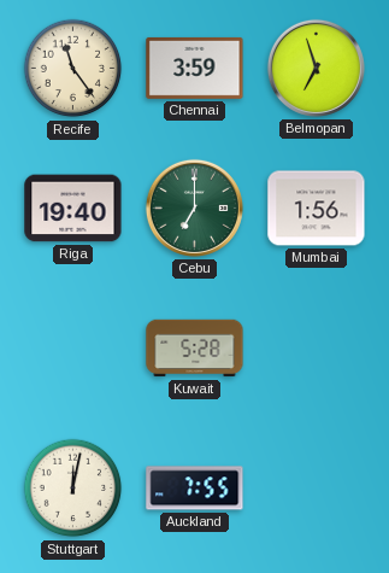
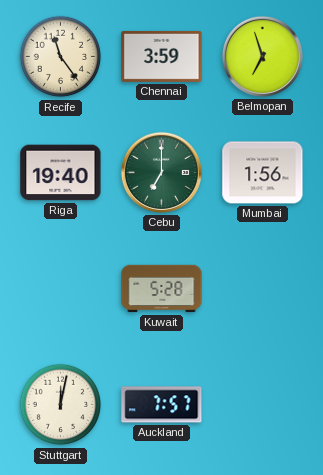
Auckland: 7:55 -> 7:57
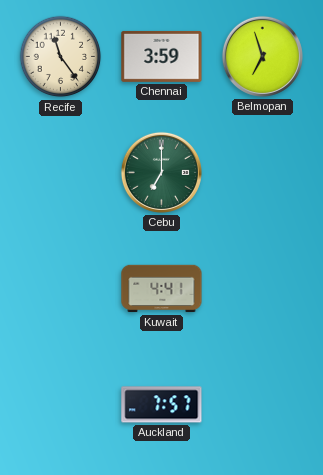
Riga: 19:40 -> none
Mumbai: 1:56 -> none
Kuwait: 5:28 -> 4:41
Stuttgart: 12:02 -> none
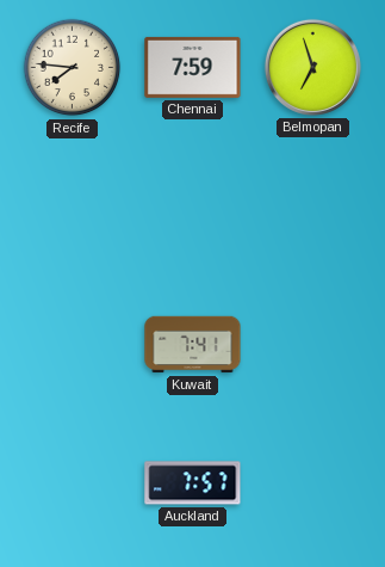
Recife: 11:24 -> 7:46
Chennai: 3:59 -> 7:59
Cebu: 7:00 -> none
Kuwait: 4:41 -> 7:41
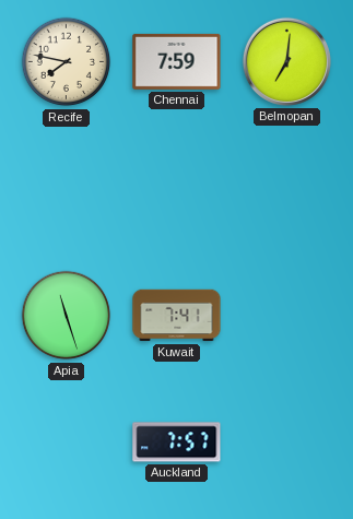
Recife: 7:46 -> 7:47
Belmopan: 6:57 -> 7:01
Apia: none -> 11:27
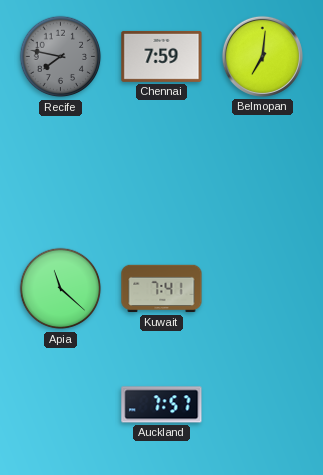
Recife dial: cream -> grey
Apia: 11:27 -> 11:22
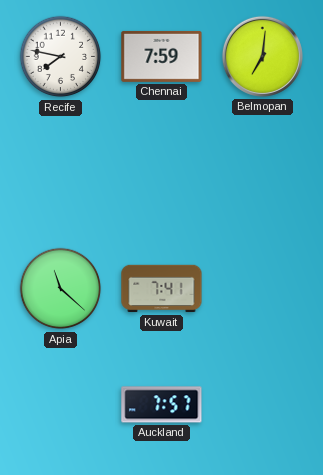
Recife dial: grey -> white
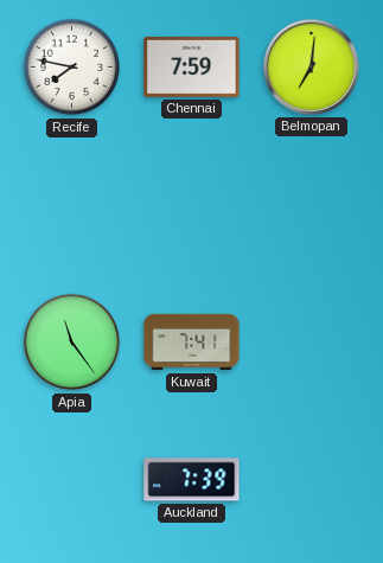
Apia: 11:22 -> 11:24
Auckland: 7:57 -> 7:39
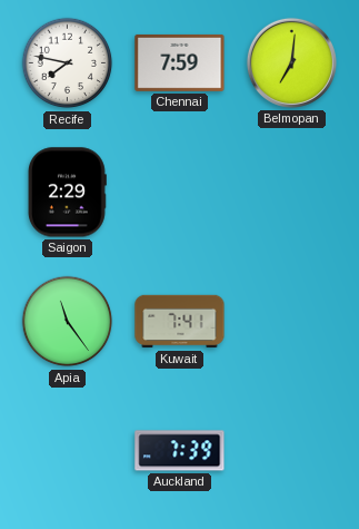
Saigon: none -> 2:29
